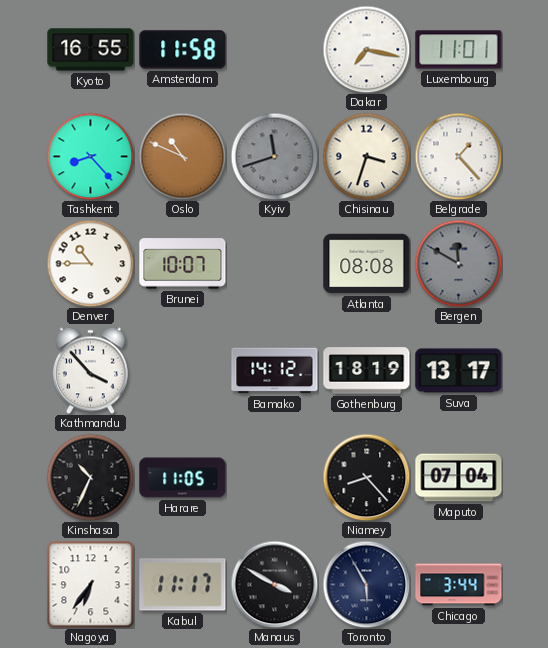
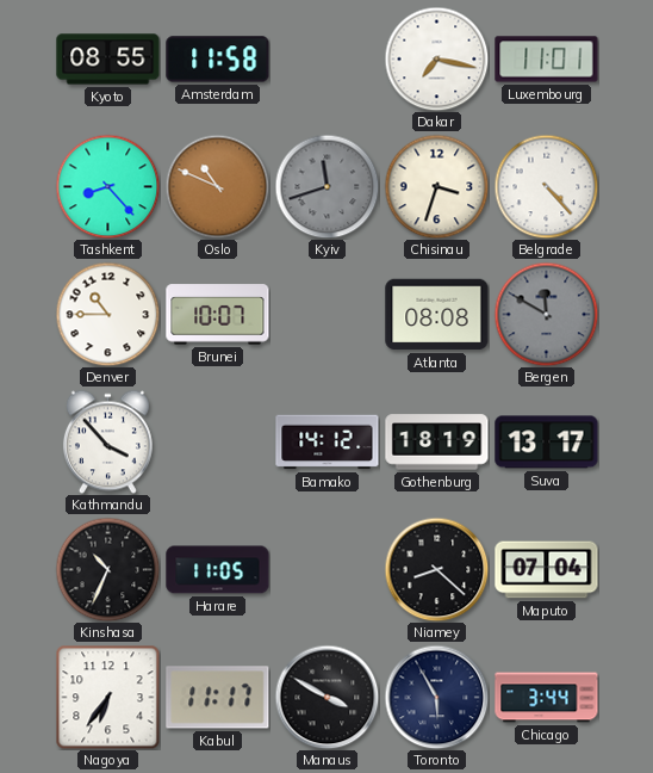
Kyoto: 16:55 -> 08:55
Belgrade: 1:23 -> 4:23
Niamey: 8:23 -> 8:22
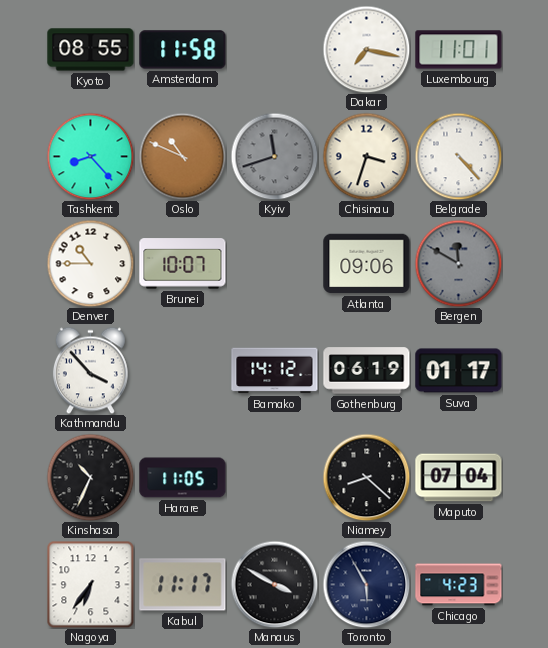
Atlanta: 08:08 -> 09:06
Gothenburg: 18:19 -> 06:19
Suva: 13:17 -> 01:17
Chicago: 3:44 -> 4:23
